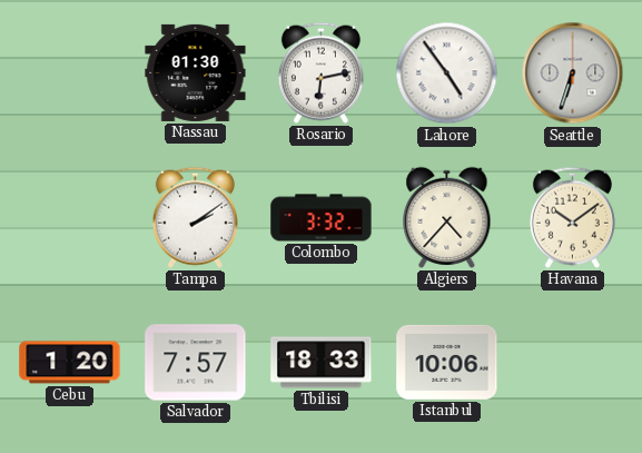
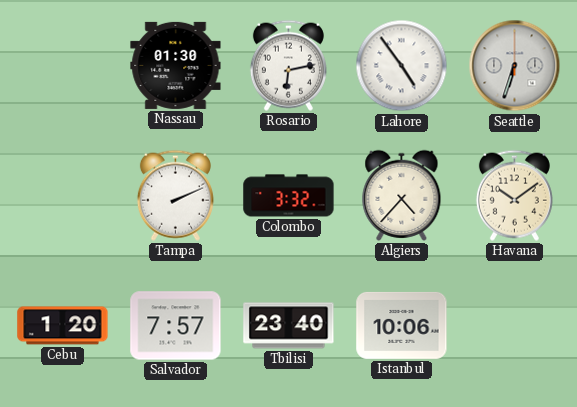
Tampa: 2:09 -> 2:11
Tbilisi: 18:33 -> 23:40
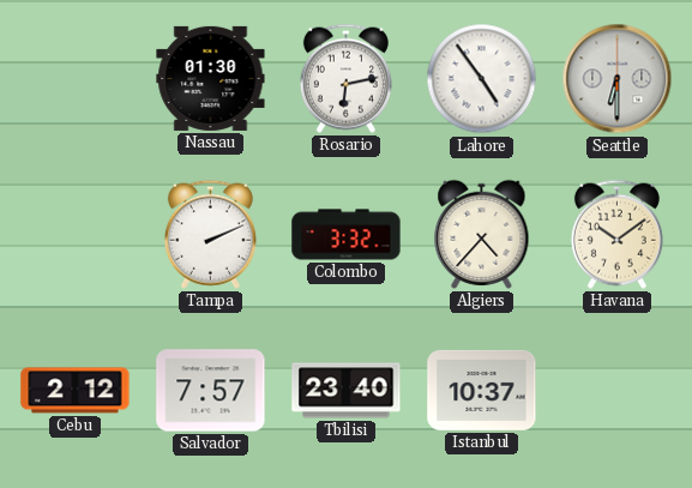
Seattle: 6:33 -> 6:30
Cebu: 1:20 -> 2:12
Istanbul: 10:06 -> 10:37
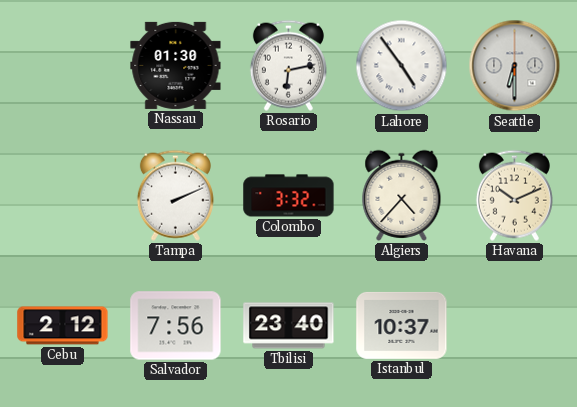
Havana: 10:09 -> 10:11
Salvador: 7:57 -> 7:56
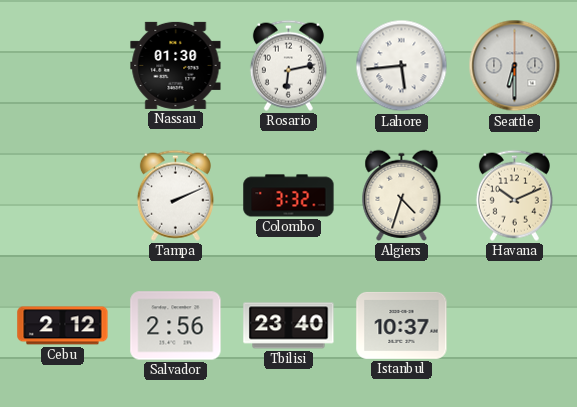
Lahore: 4:54 -> 5:44
Algiers: 4:37 -> 4:33
Salvador: 7:56 -> 2:56
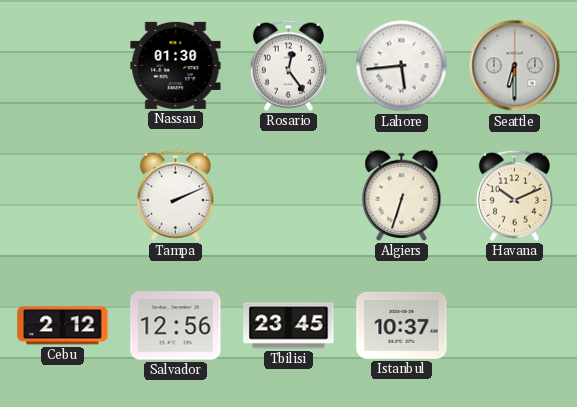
Rosario: 6:13 -> 12:24
Colombo: 3:32 -> none
Algiers: 4:33 -> 6:33
Salvador: 2:56 -> 12:56
Tbilisi: 23:40 -> 23:45
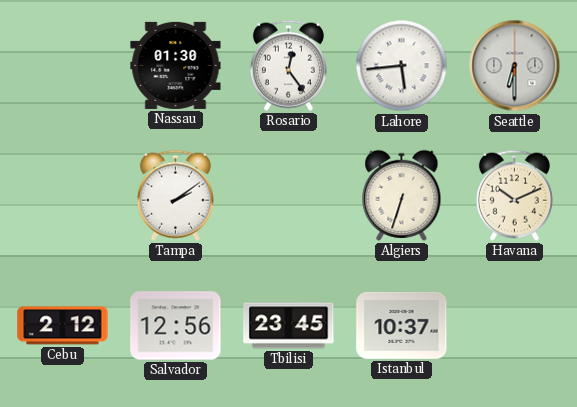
Tampa: 2:11 -> 2:09
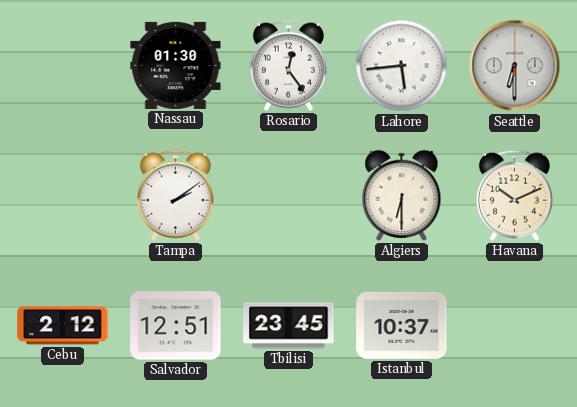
Algiers: 6:33 -> 6:30
Salvador: 12:56 -> 12:51
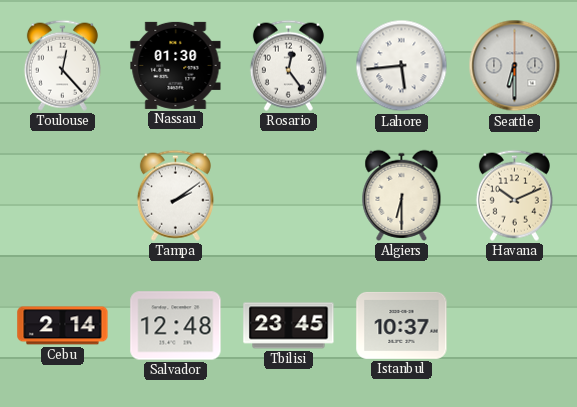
Toulouse: none -> 12:23
Cebu: 2:12 -> 2:14
Salvador: 12:51 -> 12:48
